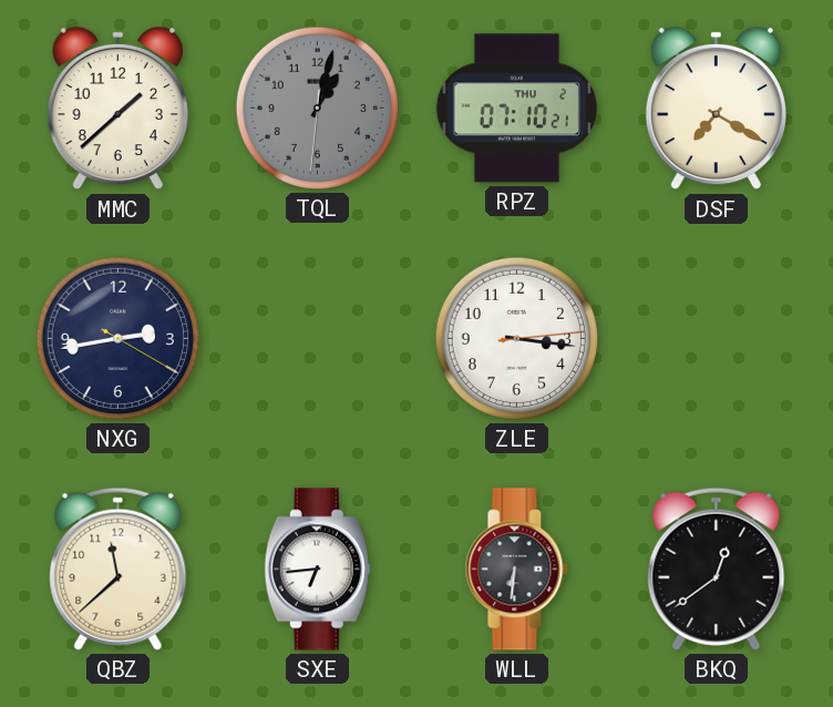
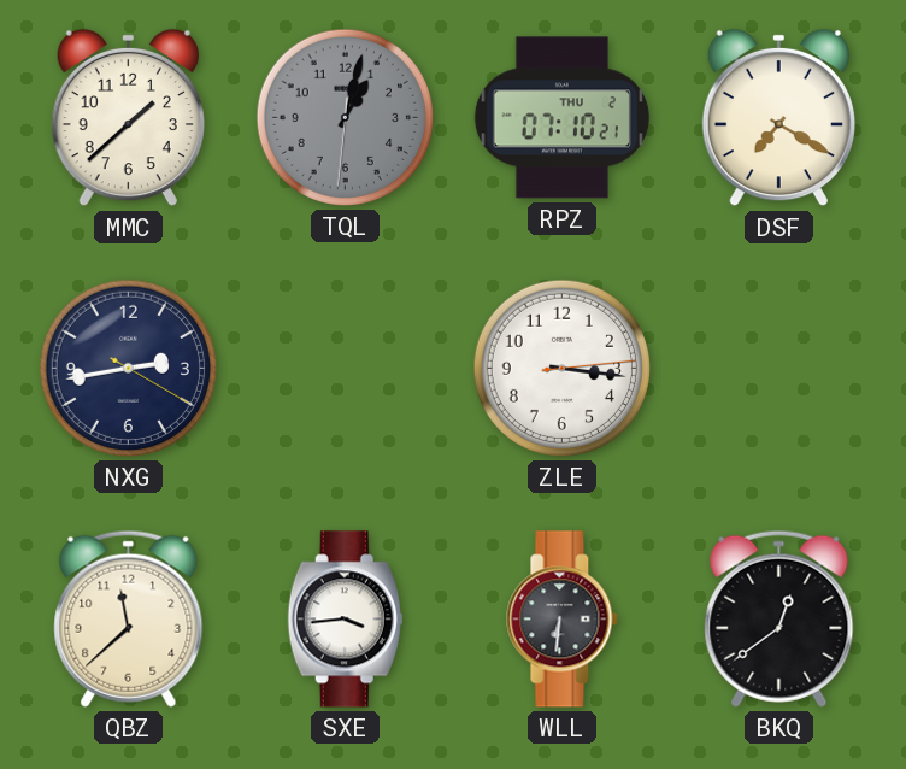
SXE: 6:44 -> 3:44
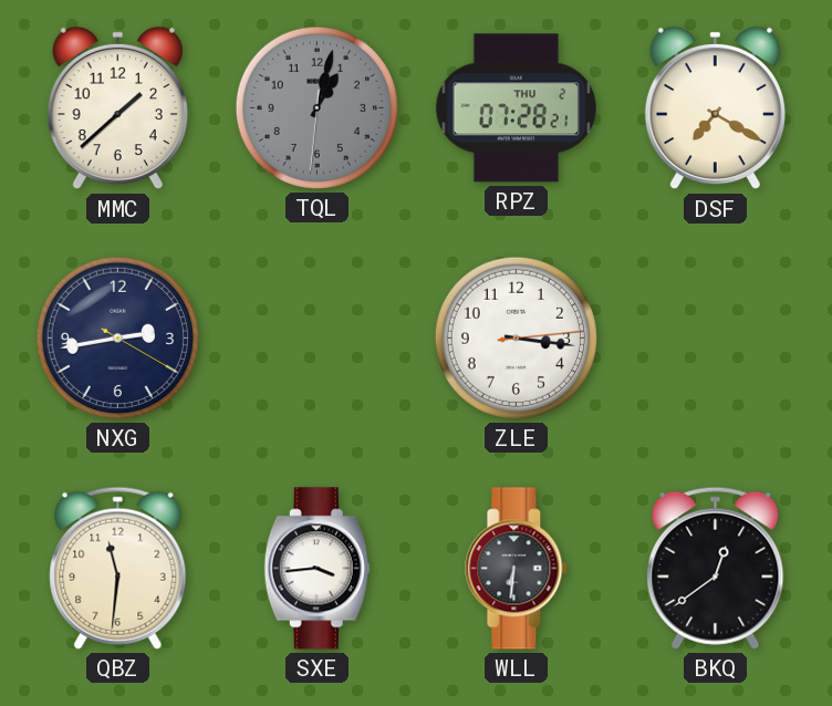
RPZ: 07:10 -> 07:28
QBZ: 11:38 -> 11:31
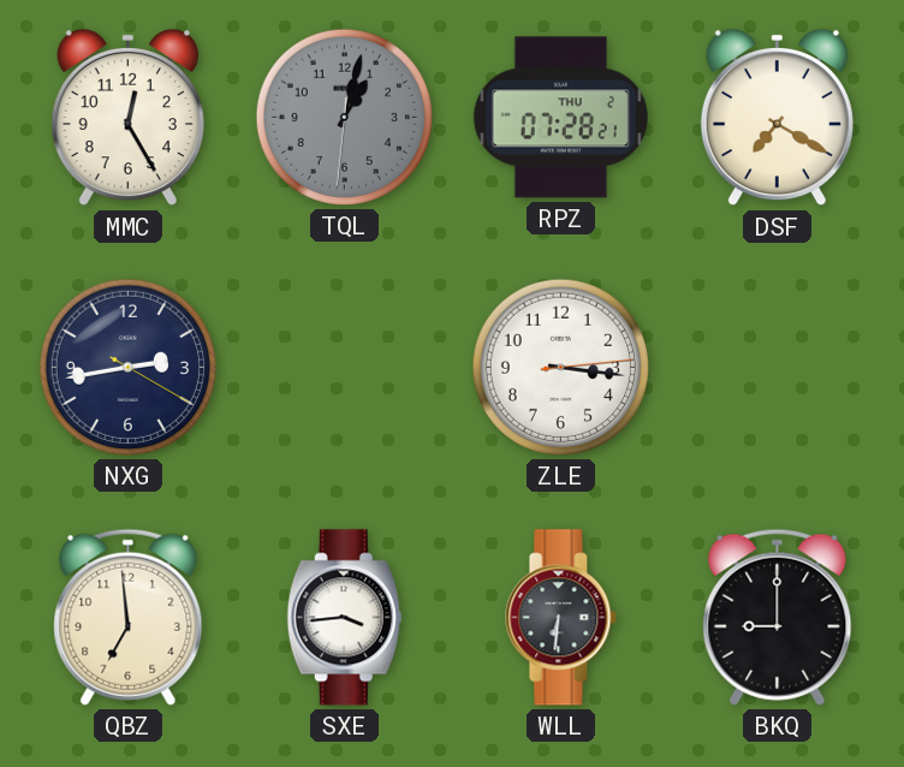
MMC: 1:38 -> 12:25
QBZ: 11:31 -> 6:59
BKQ: 12:39 -> 9:00
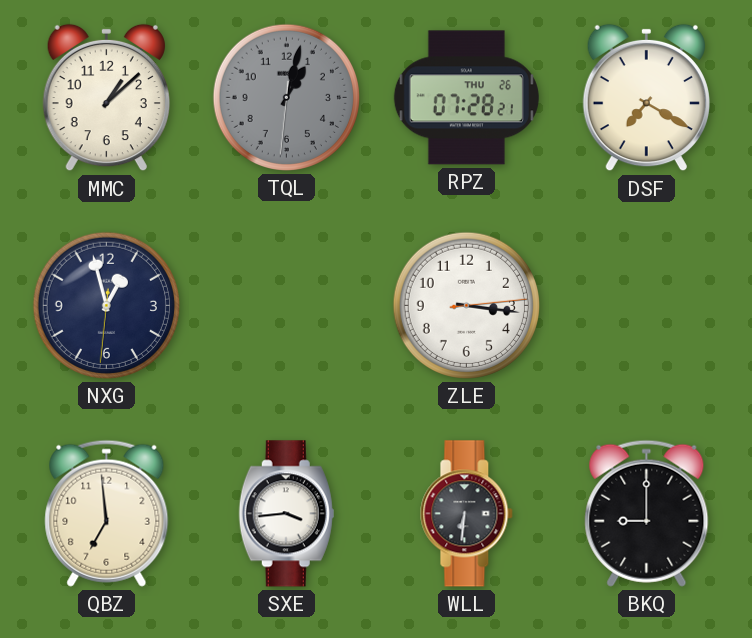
MMC: 12:25 -> 1:08
RPZ date: THU 2 -> THU 26
NXG: 2:43 -> 12:57
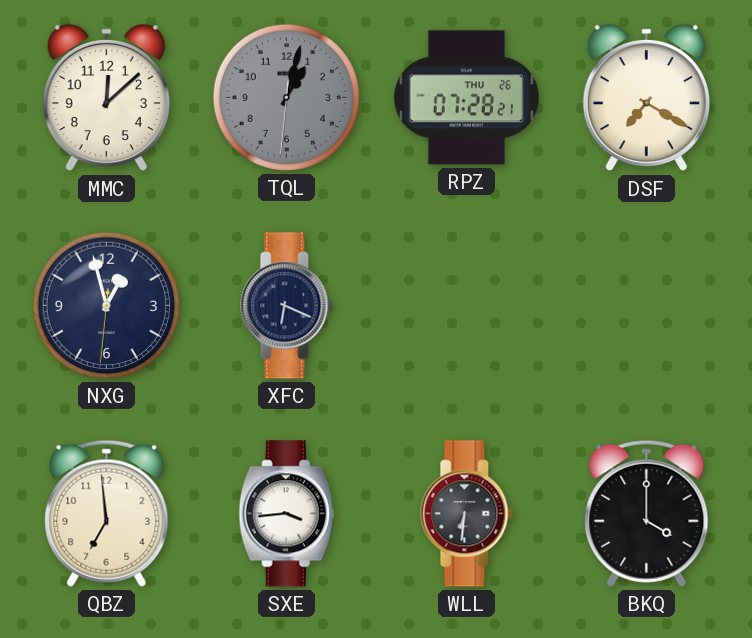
MMC: 1:08 -> 12:08
XFC: none -> 6:19
ZLE: 3:16 -> none
BKQ: 9:00 -> 4:00
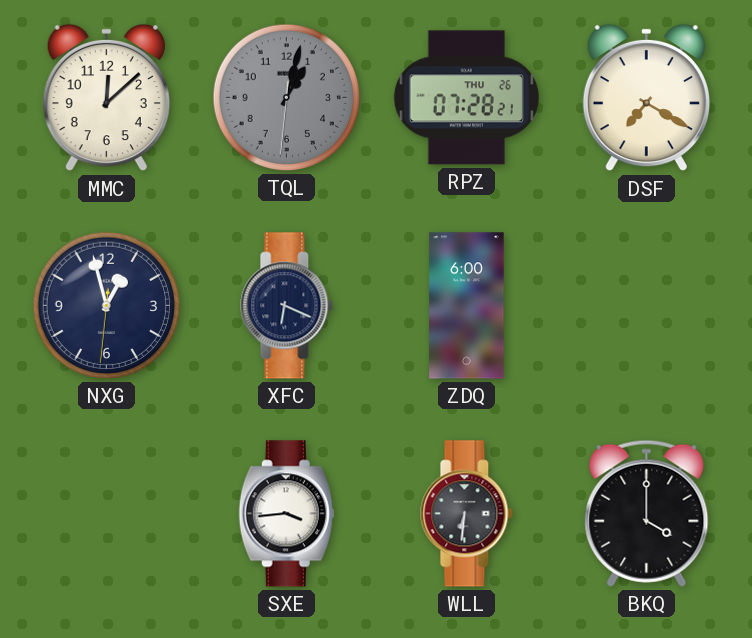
ZDQ: none -> 6:00
QBZ: 6:59 -> none
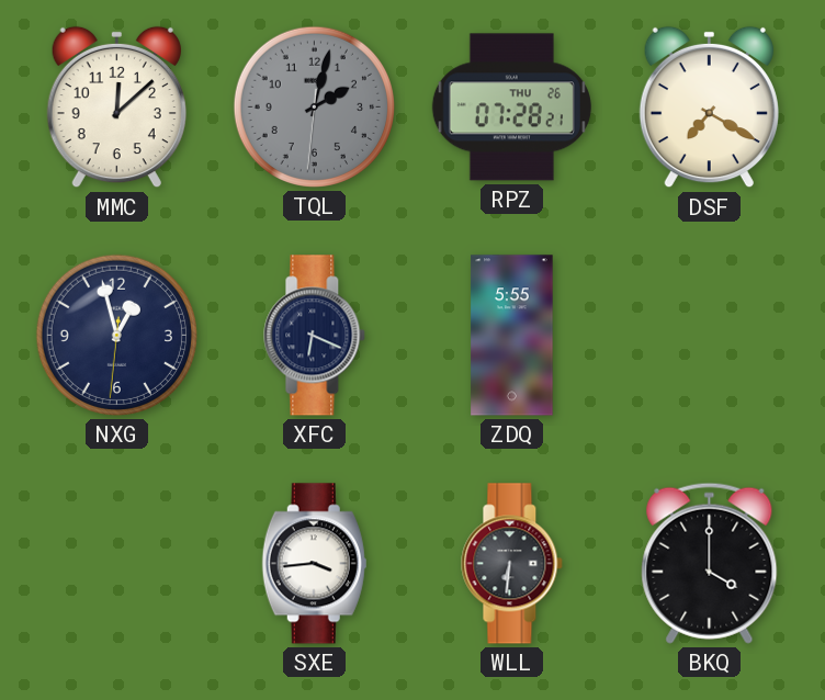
TQL: 1:02 -> 2:02
ZDQ: 6:00 -> 5:55
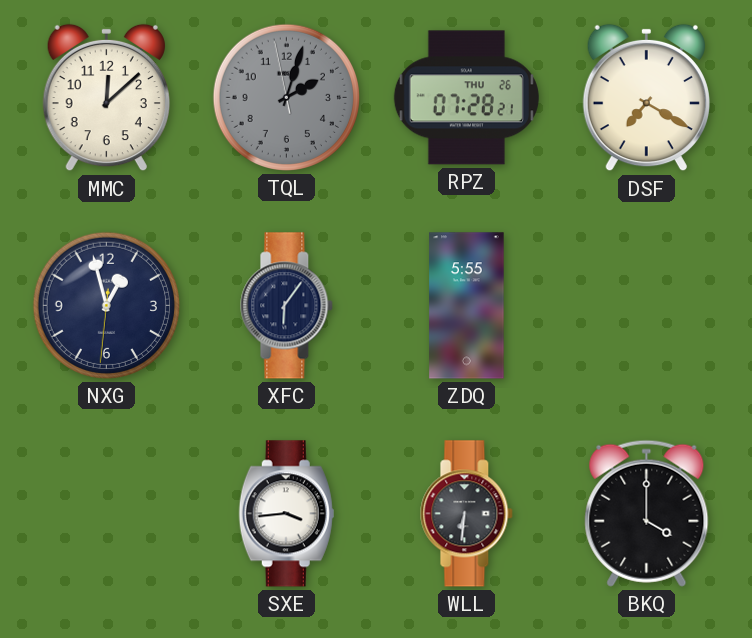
TQL: 2:02:31 -> 2:02:58
XFC: 6:19 -> 6:06
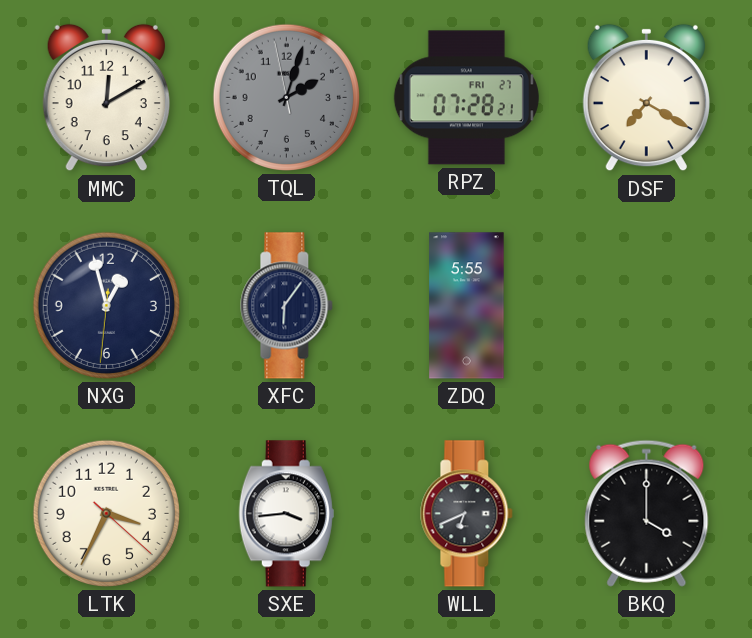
MMC: 12:08 -> 12:10
RPZ date: THU 26 -> FRI 27
LTK: none -> 3:34
WLL: 6:31 -> 6:41
